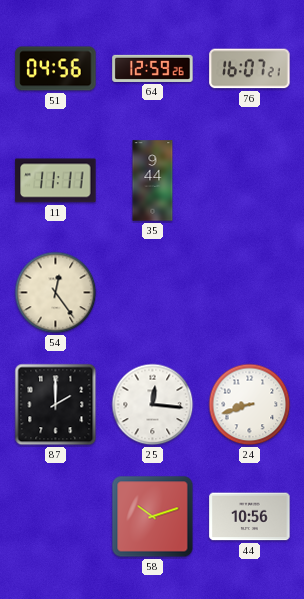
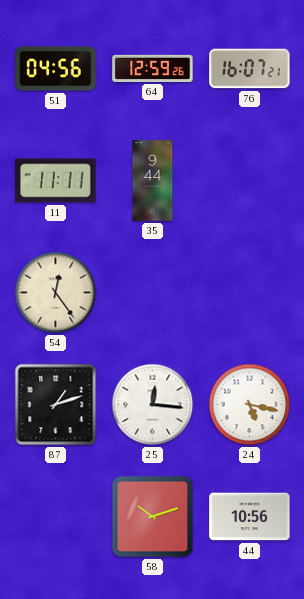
87: 2:00 -> 1:12
24: 8:42 -> 5:17
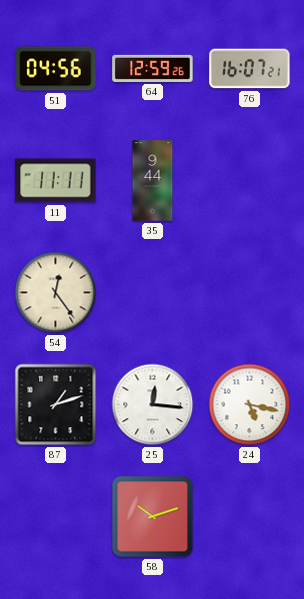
44: 10:56 -> none
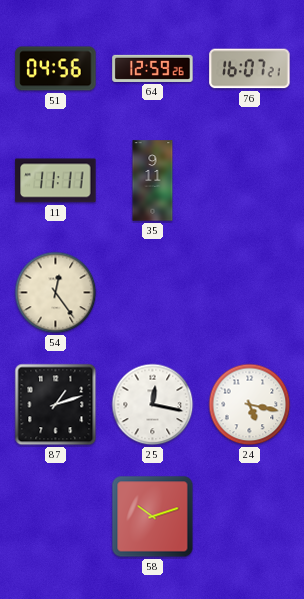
35: 9:44 -> 9:11
25: 12:16 -> 12:17
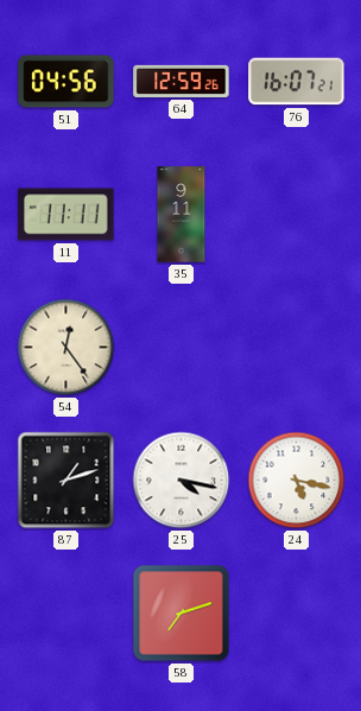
25: 12:17 -> 4:17
58: 10:12 -> 7:12
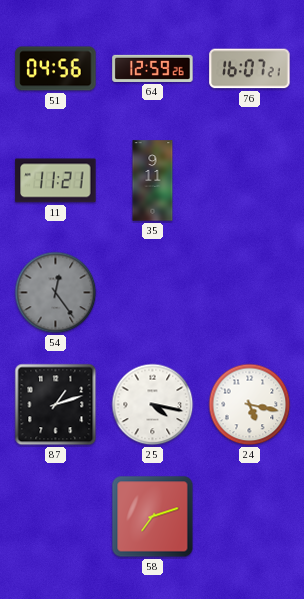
11: 11:11 -> 11:21
54 dial: cream -> grey
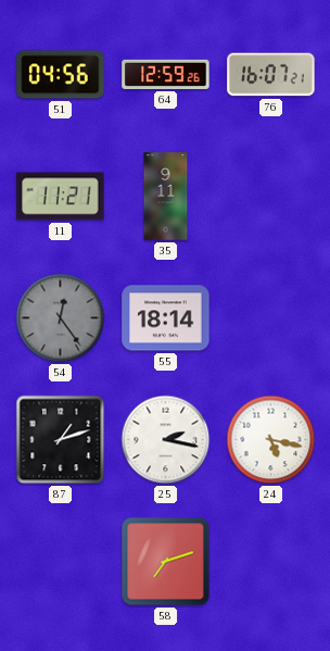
55: none -> 18:14
25: 4:17 -> 2:17
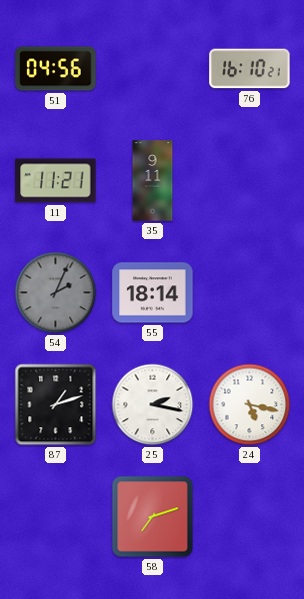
64: 12:59 -> none
76: 16:07 -> 16:10
54: 12:24 -> 2:04
